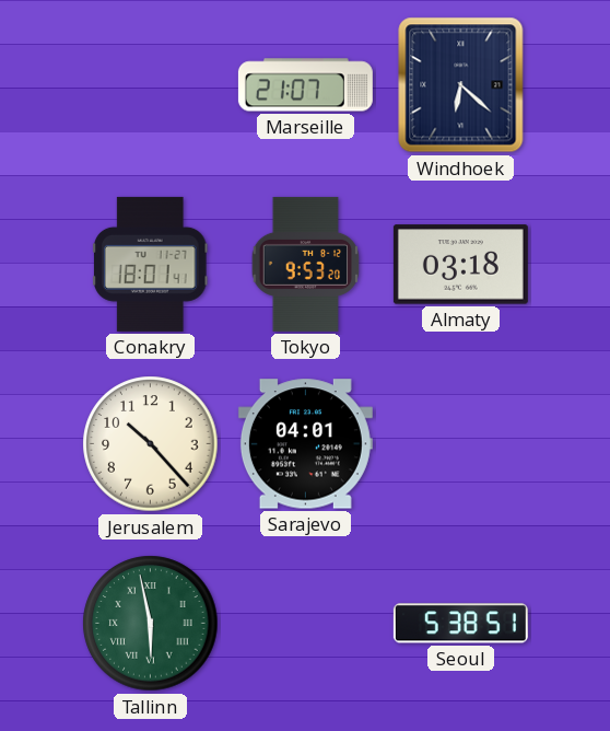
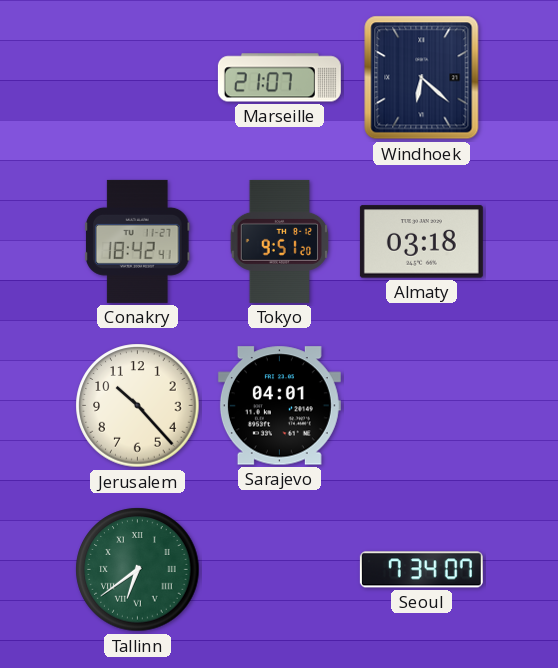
Conakry: 18:01 -> 18:42
Tokyo: 9:53 -> 9:51
Tallinn: 5:58 -> 6:39
Seoul: 5:38 -> 7:34
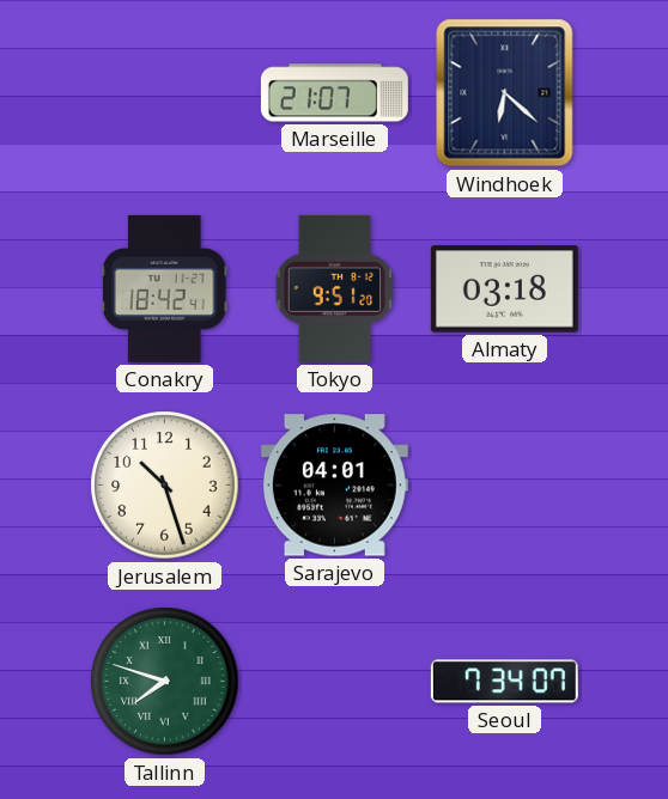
Jerusalem: 10:23 -> 10:27
Tallinn: 6:39 -> 7:48
